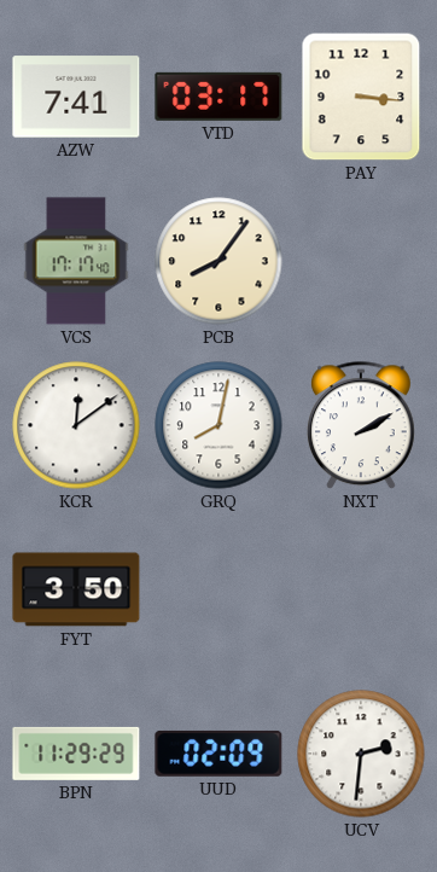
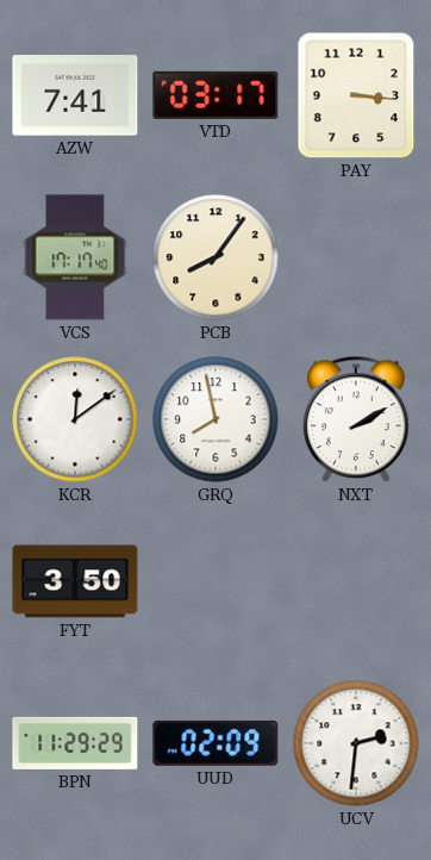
GRQ: 8:02 -> 7:58
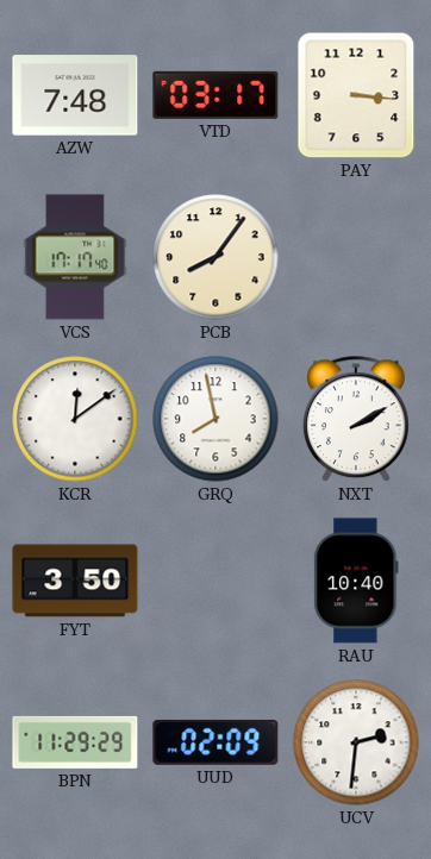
AZW: 7:41 -> 7:48
RAU: none -> 10:40
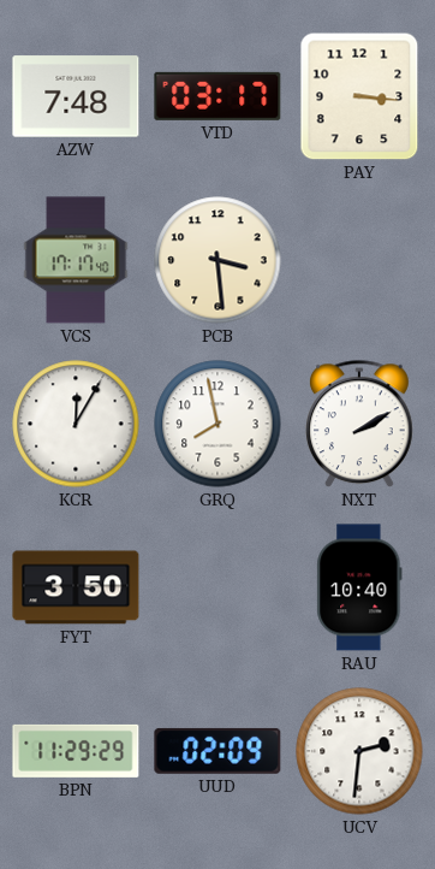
PCB: 8:06 -> 3:29
KCR: 12:09 -> 12:05
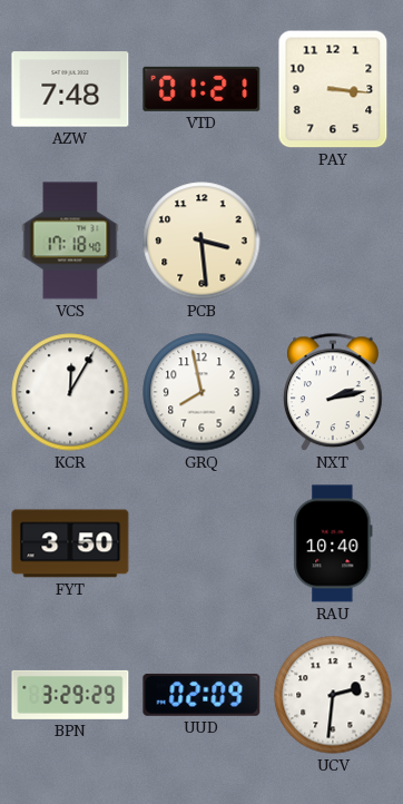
VTD: 03:17 -> 01:21
VCS: 17:17 -> 17:18
NXT: 2:10 -> 2:13
BPN: 11:29 -> 3:29
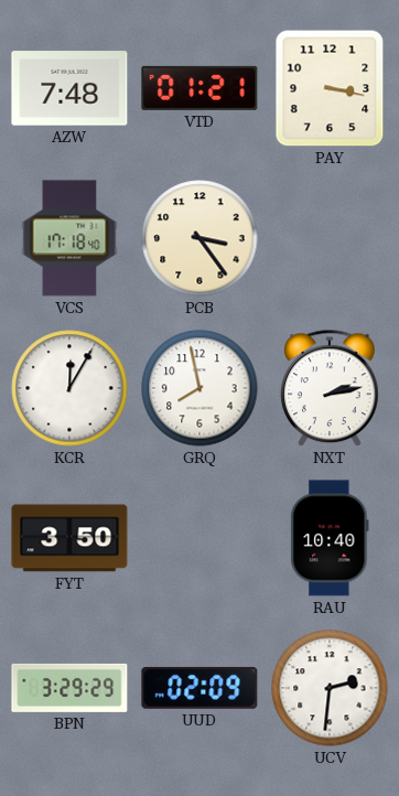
PAY: 3:16 -> 3:17
PCB: 3:29 -> 3:24
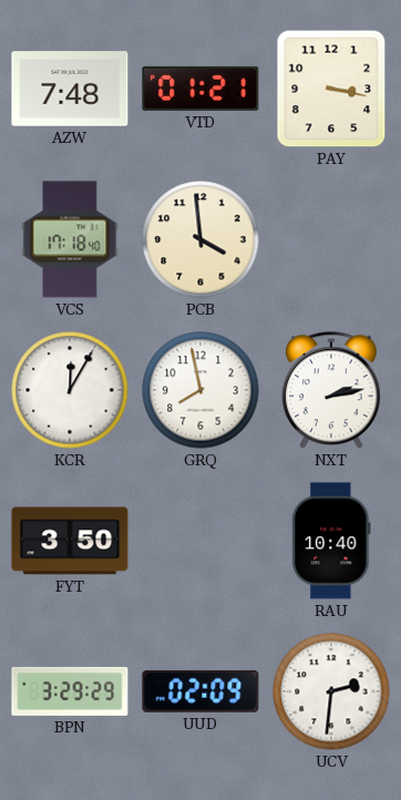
PCB: 3:24 -> 3:59
